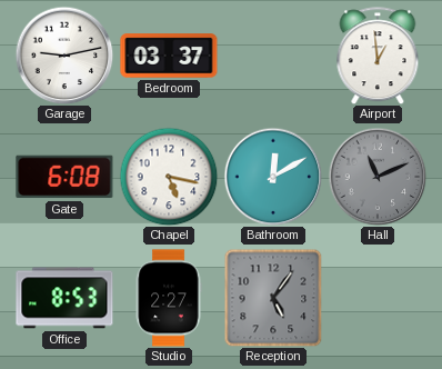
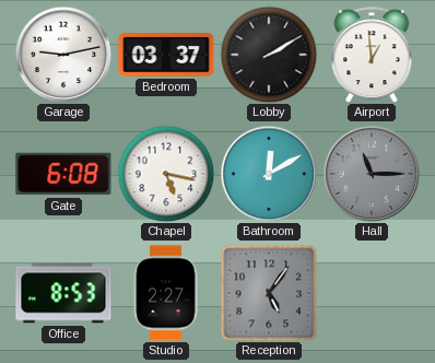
Lobby: none -> 2:10
Hall: 11:11 -> 11:15
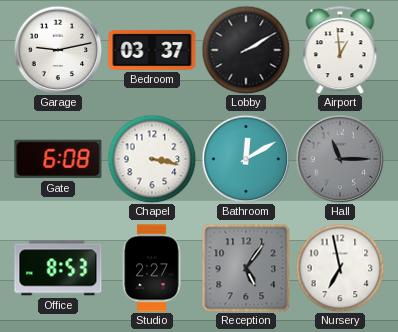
Chapel: 5:17 -> 3:17
Nursery: none -> 6:58
